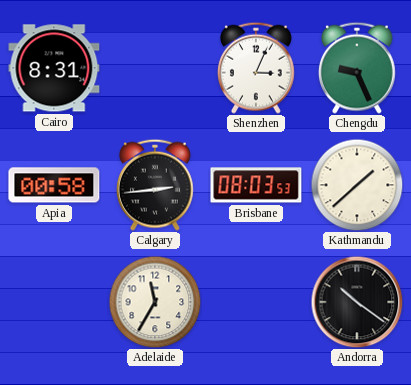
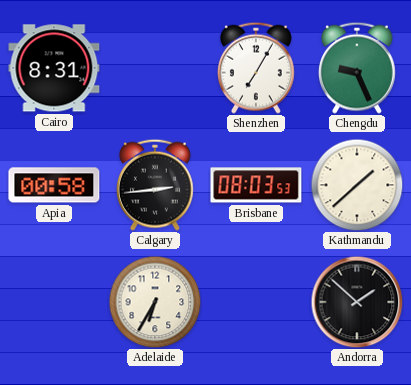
Shenzhen: 3:04 -> 7:05
Adelaide: 11:35 -> 6:35
Andorra: 10:21 -> 1:52
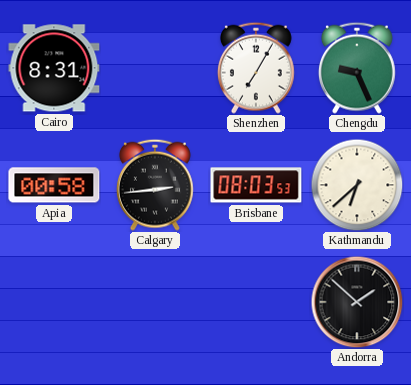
Kathmandu: 1:38 -> 6:38
Adelaide: 6:35 -> none
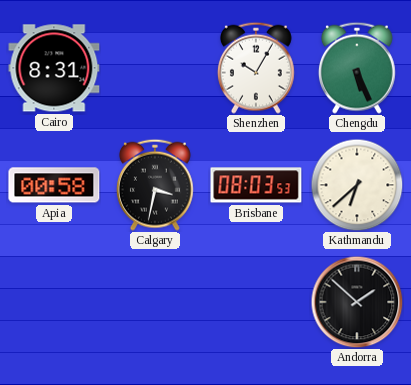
Shenzhen: 7:05 -> 10:05
Chengdu: 9:26 -> 5:26
Calgary: 2:44 -> 3:32
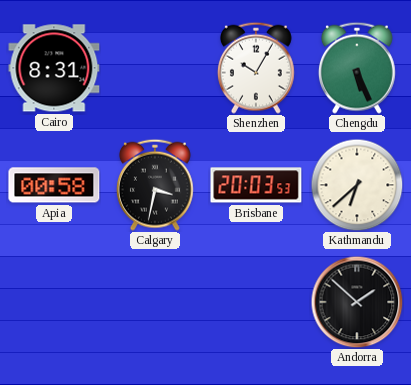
Brisbane: 08:03 -> 20:03
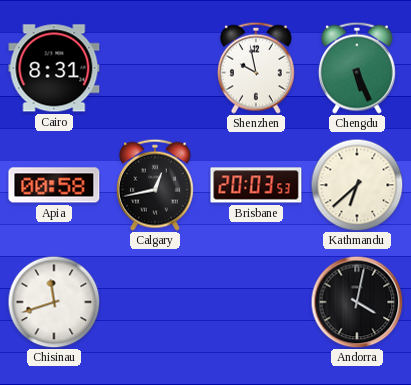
Shenzhen: 10:05 -> 9:58
Calgary: 3:32 -> 12:43
Chisinau: none -> 11:42
Andorra: 1:52 -> 4:02
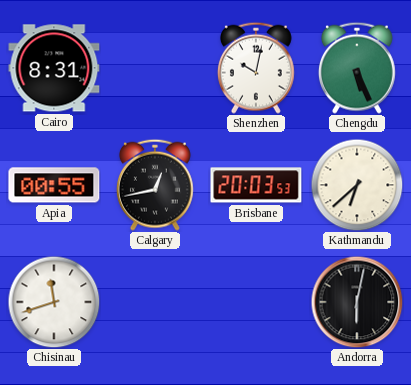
Shenzhen: 9:58 -> 10:02
Apia: 00:58 -> 00:55
Andorra: 4:02 -> 6:02
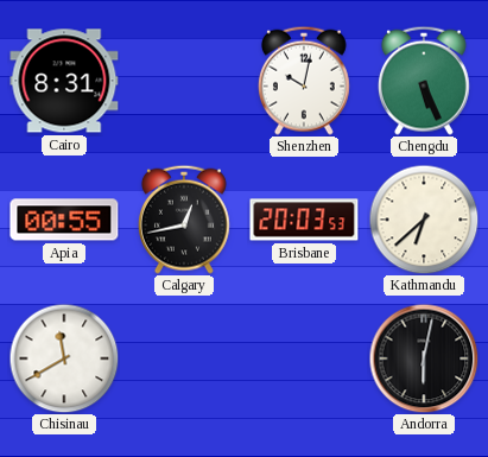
Chisinau: 11:42 -> 11:40
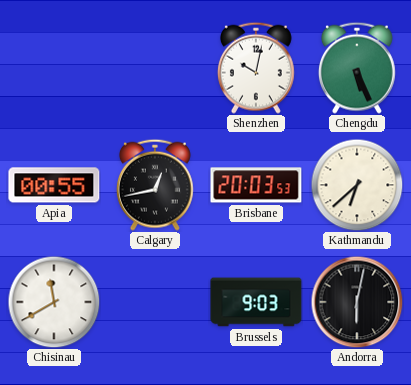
Cairo: 8:31 -> none
Brussels: none -> 9:03
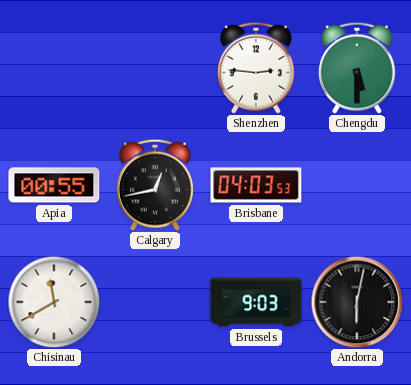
Shenzhen: 10:02 -> 2:46
Chengdu: 5:26 -> 5:30
Brisbane: 20:03 -> 04:03
Kathmandu: 6:38 -> none
